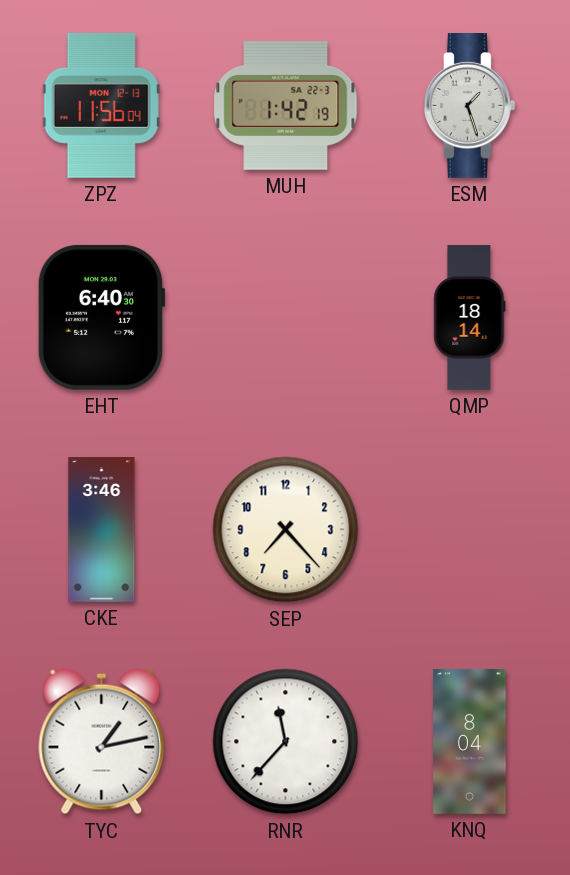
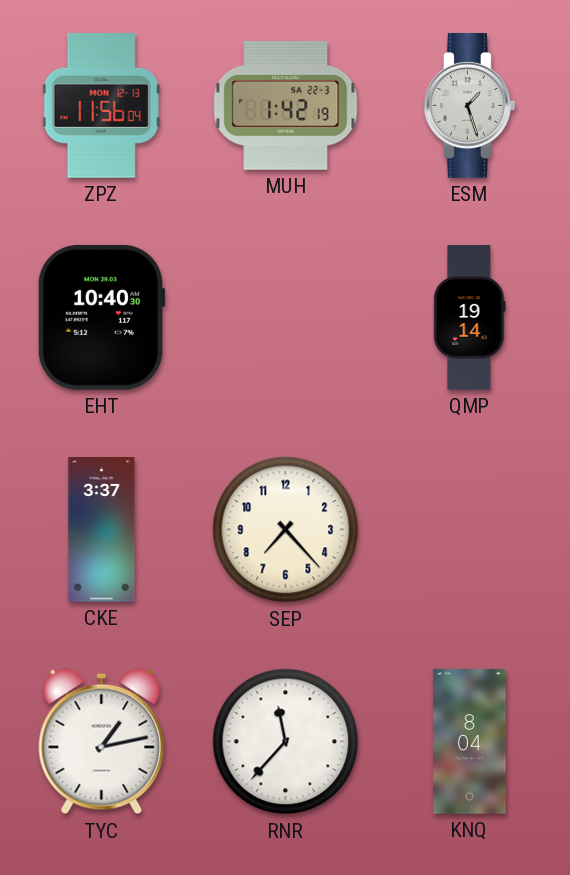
EHT: 6:40 -> 10:40
QMP: 18:14 -> 19:14
CKE: 3:46 -> 3:37
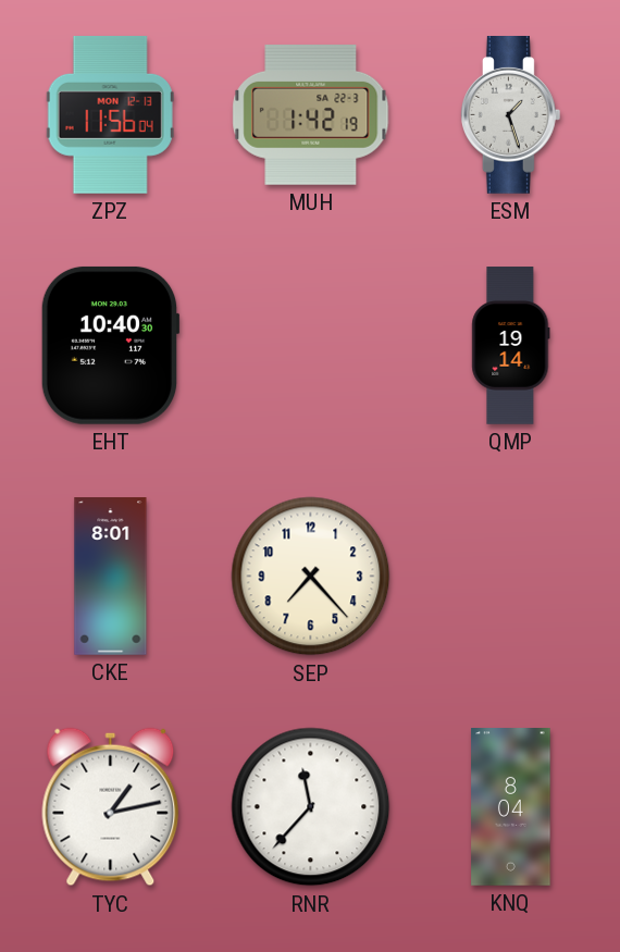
CKE: 3:37 -> 8:01
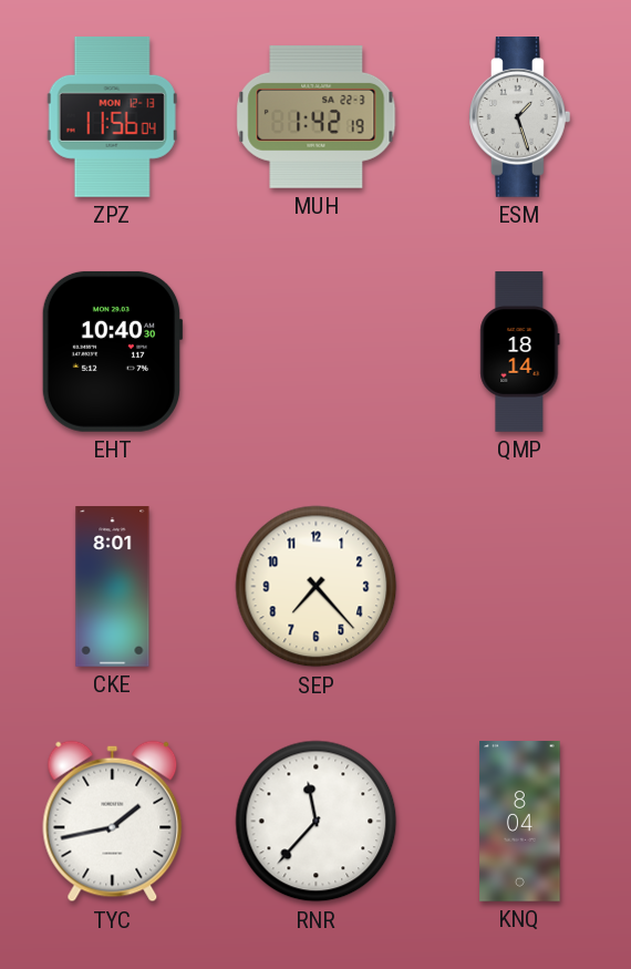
QMP: 19:14 -> 18:14
TYC: 1:13 -> 1:43
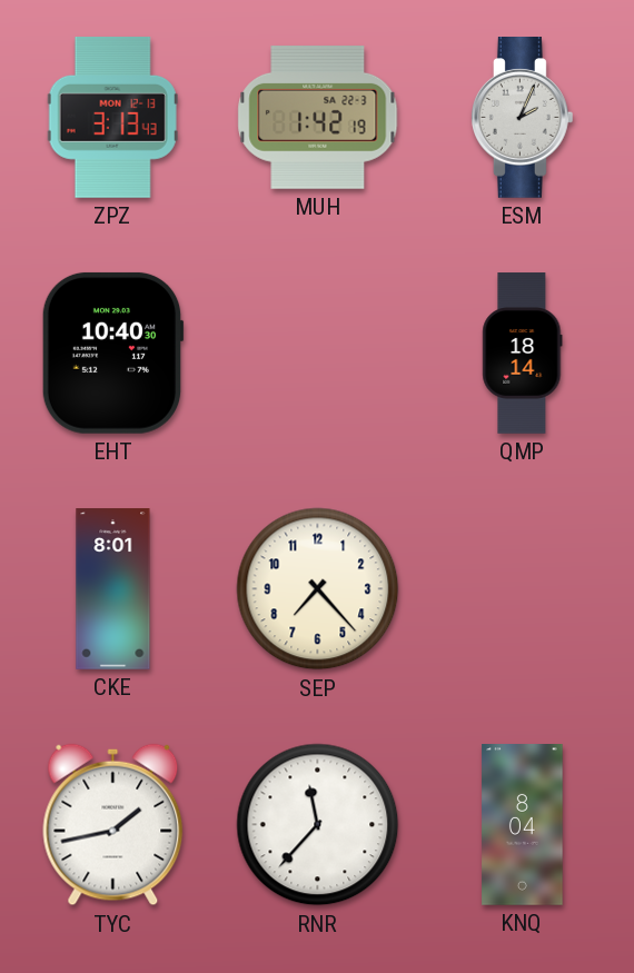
ZPZ: 11:56 -> 3:13
ESM: 1:27 -> 2:04
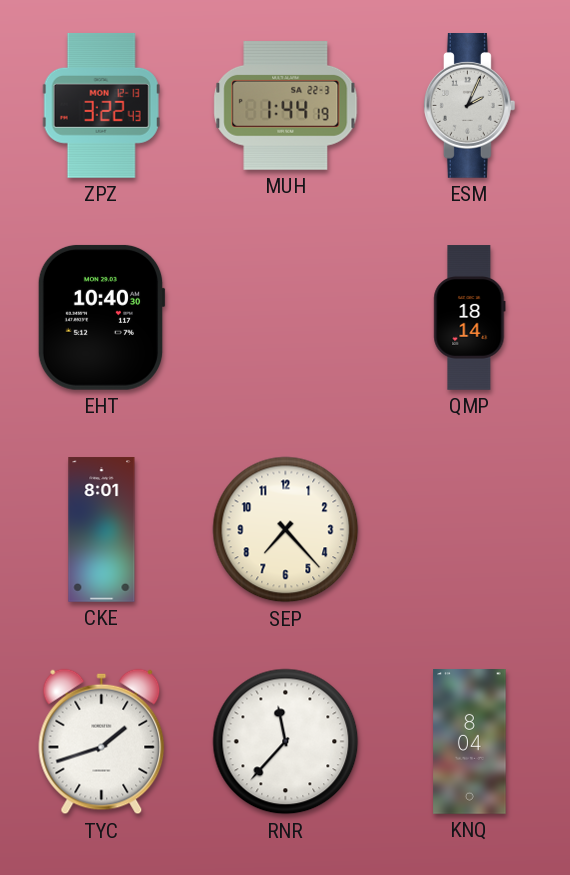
ZPZ: 3:13 -> 3:22
MUH: 1:42 -> 1:44
TYC: 1:43 -> 1:42
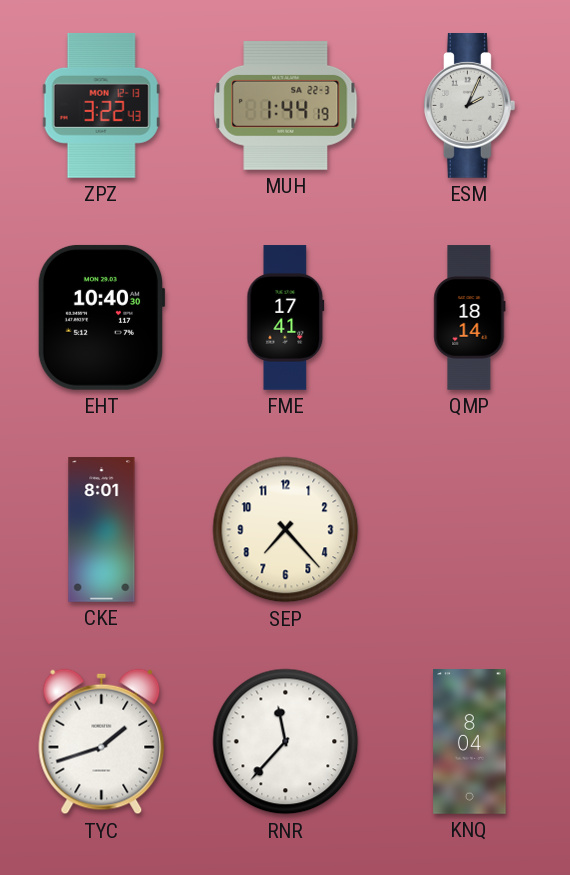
FME: none -> 17:41
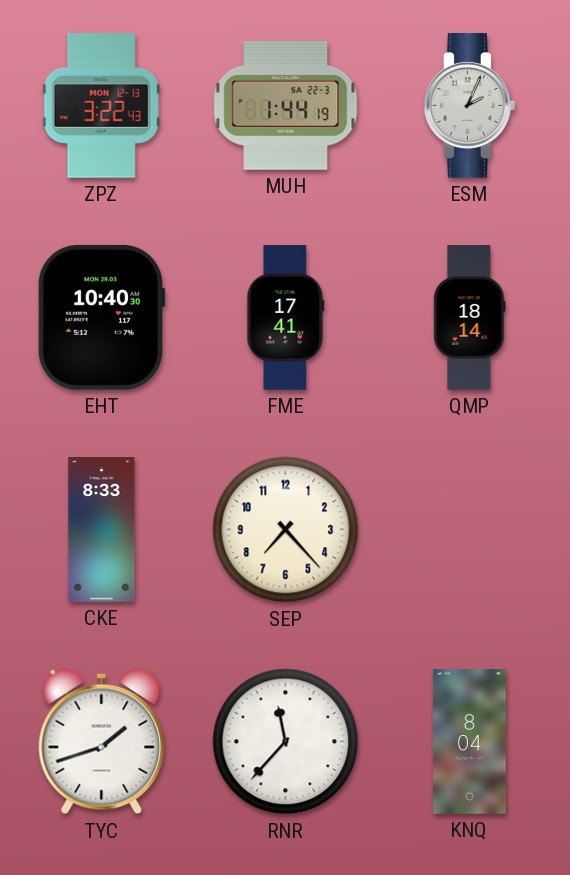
CKE: 8:01 -> 8:33
